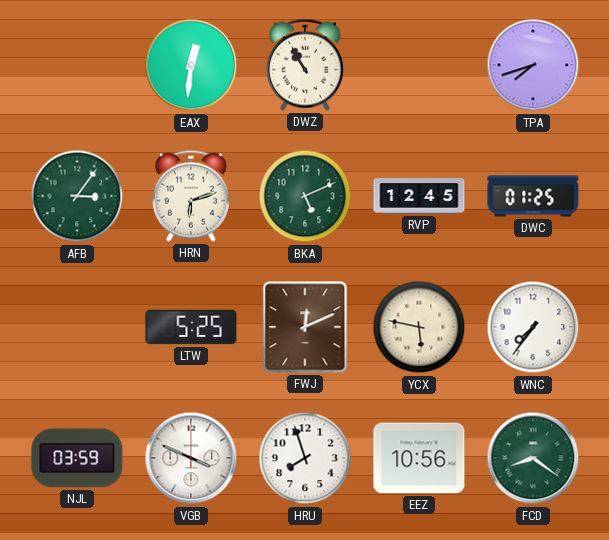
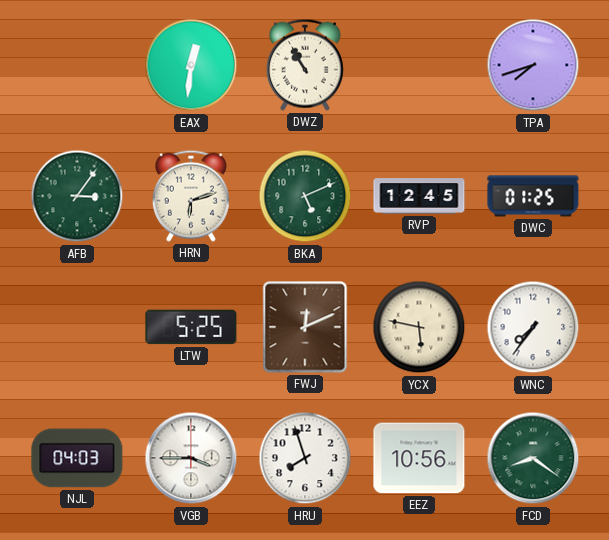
NJL: 03:59 -> 04:03
VGB: 3:49 -> 3:45
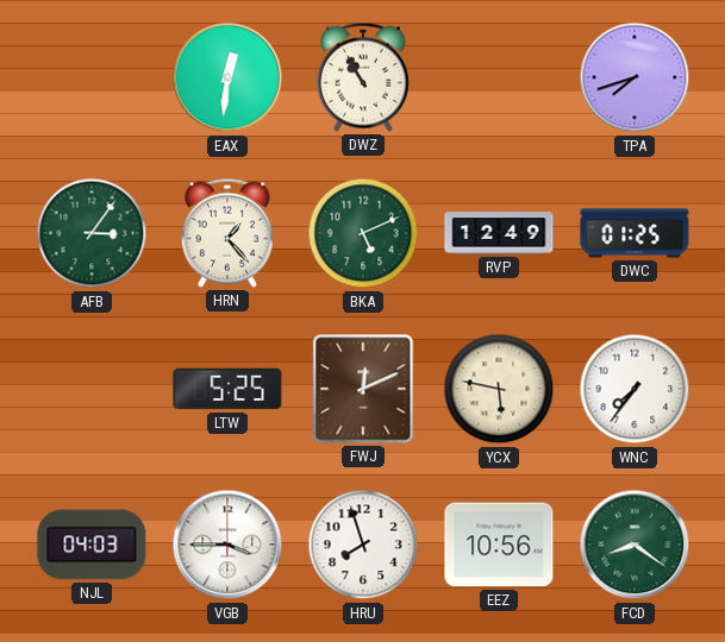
HRN: 6:12 -> 1:23
RVP: 12:45 -> 12:49
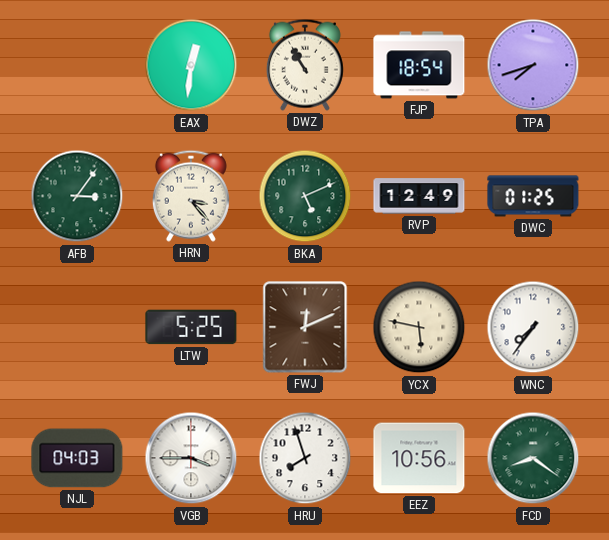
FJP: none -> 18:54
HRN: 1:23 -> 3:23
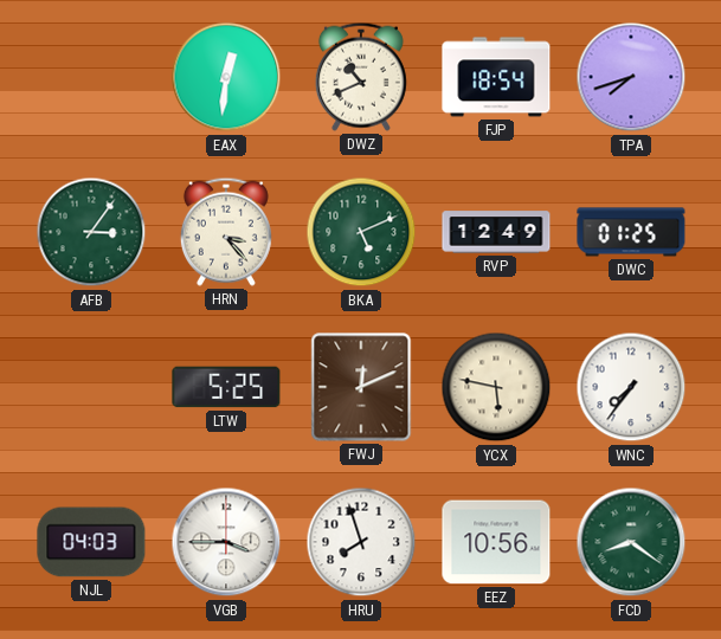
DWZ: 10:55 -> 10:41
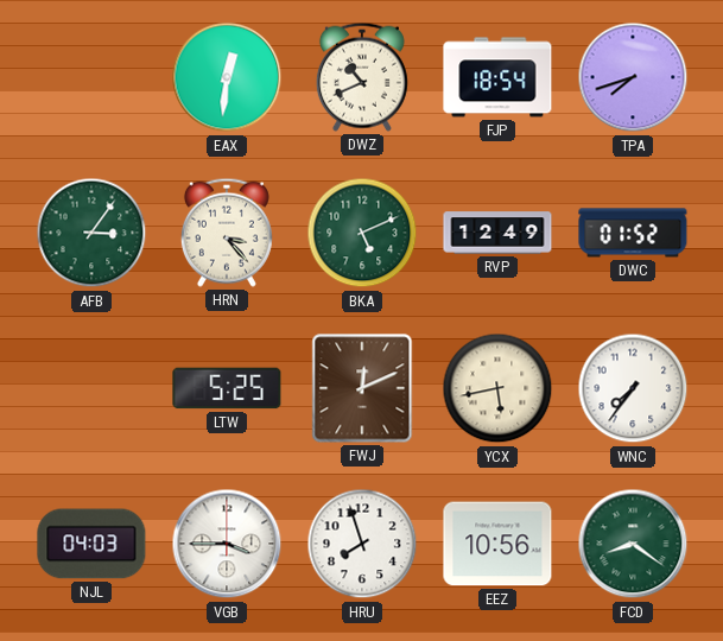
DWC: 01:25 -> 01:52
YCX: 5:47 -> 5:43
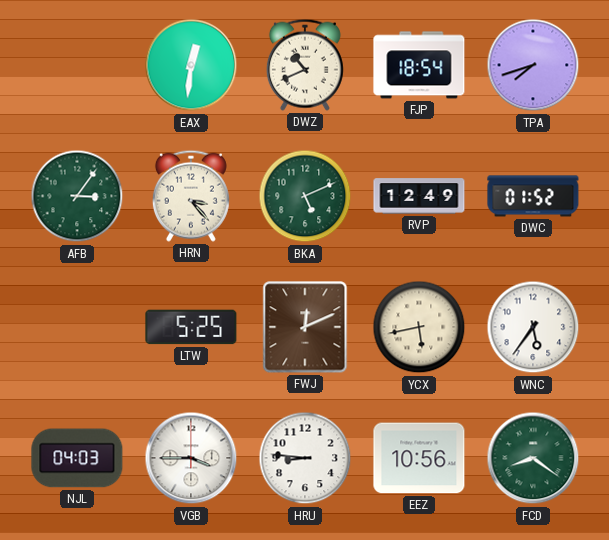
WNC: 7:36 -> 5:36
HRU: 7:57 -> 8:46
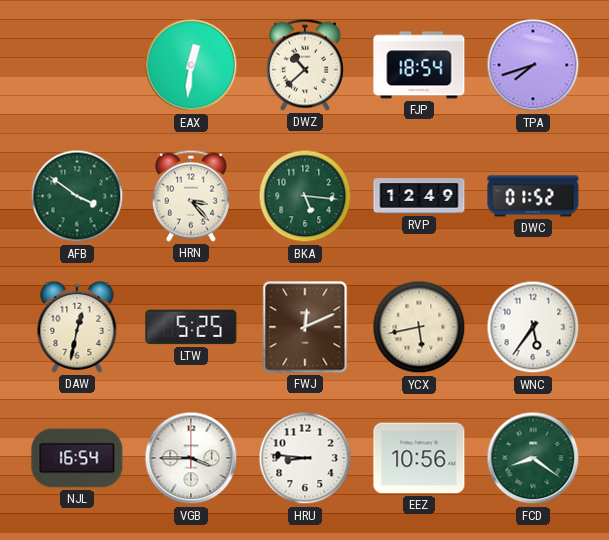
DWZ: 10:41 -> 10:38
AFB: 3:06 -> 3:51
BKA: 5:11 -> 5:16
DAW: none -> 12:32
NJL: 04:03 -> 16:54
